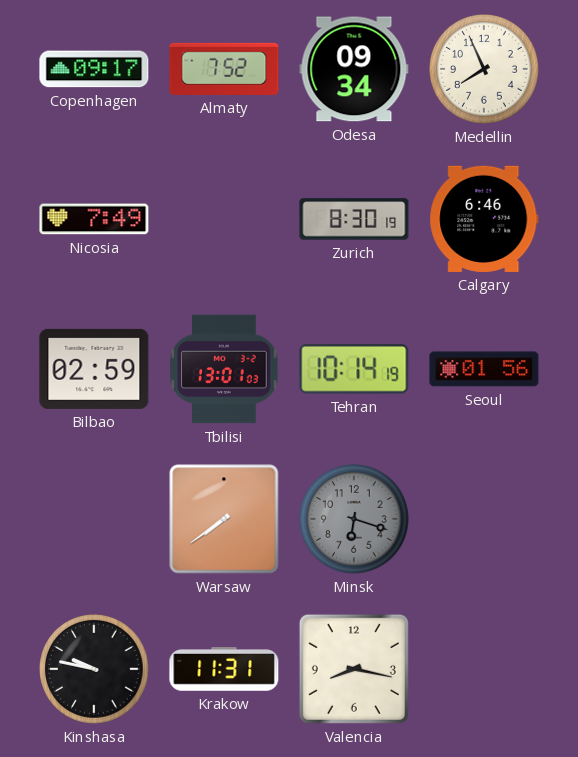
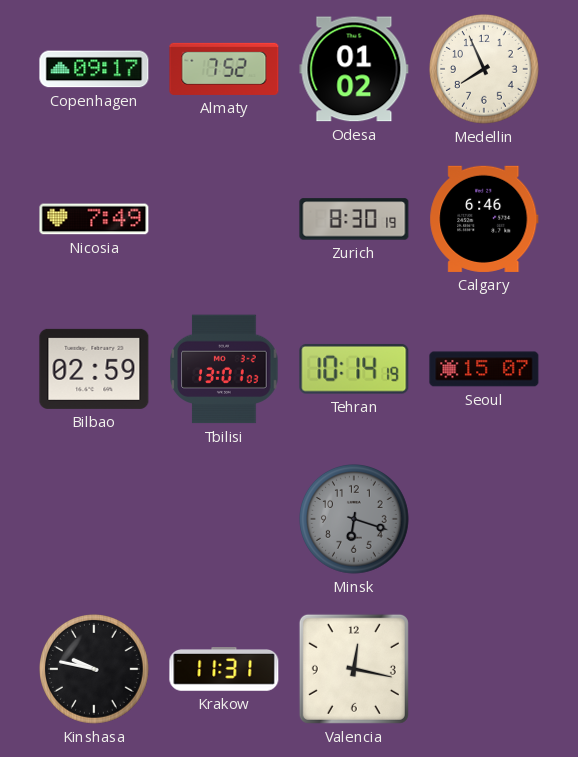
Odesa: 09:34 -> 01:02
Seoul: 01:56 -> 15:07
Warsaw: 7:39 -> none
Valencia: 8:17 -> 12:17
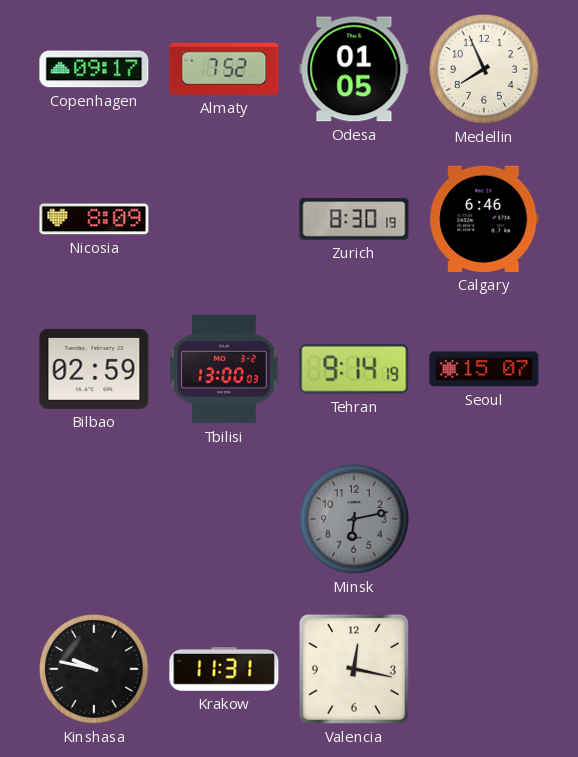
Odesa: 01:02 -> 01:05
Nicosia: 7:49 -> 8:09
Tbilisi: 13:01 -> 13:00
Tehran: 10:14 -> 9:14
Minsk: 6:18 -> 6:13
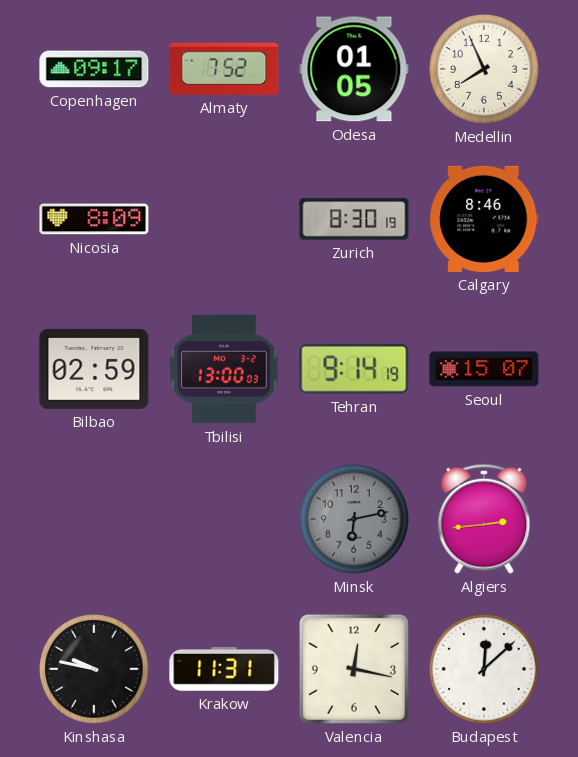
Calgary: 6:46 -> 8:46
Algiers: none -> 2:44
Budapest: none -> 12:08
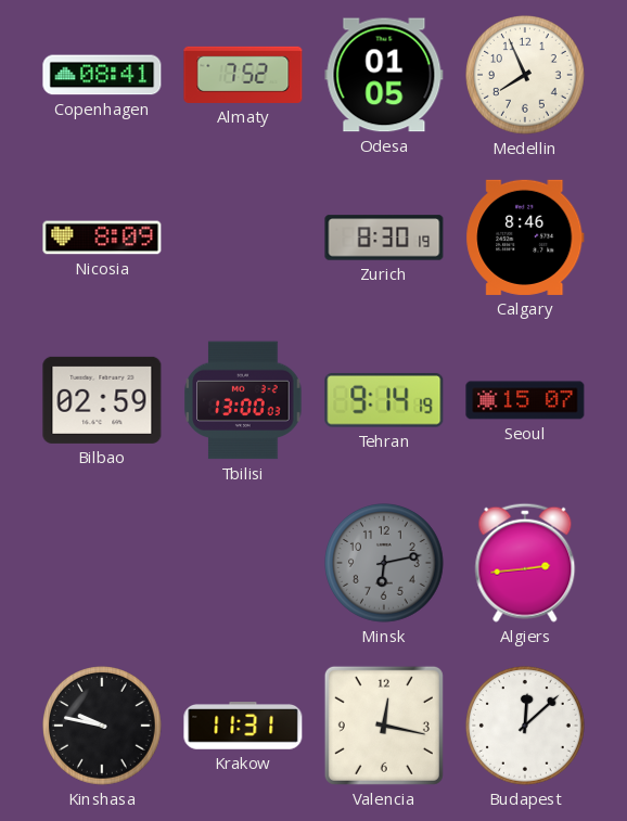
Copenhagen: 09:17 -> 08:41
